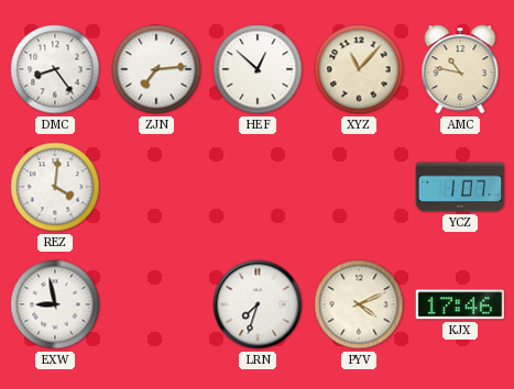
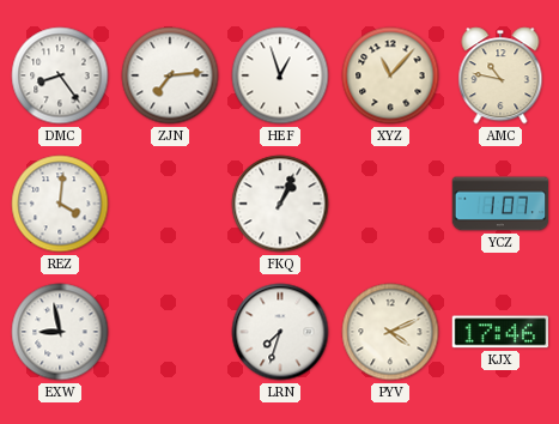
HEF: 12:52 -> 12:57
FKQ: none -> 1:04
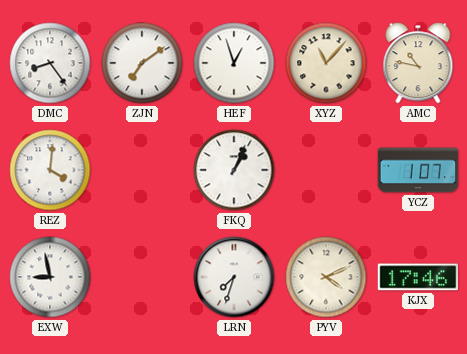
ZJN: 7:14 -> 7:09
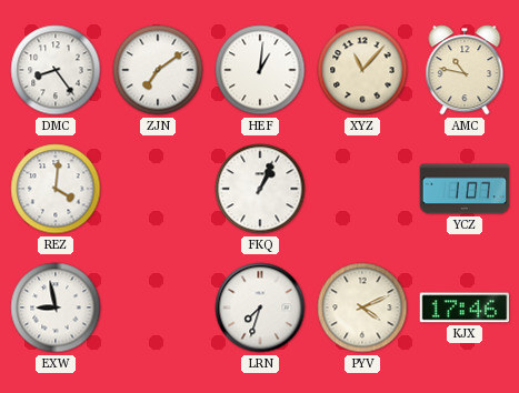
HEF: 12:57 -> 1:01
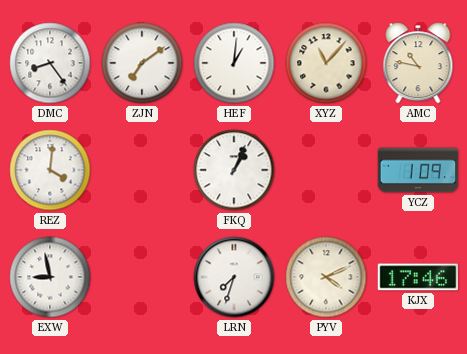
YCZ: 1:07 -> 1:09
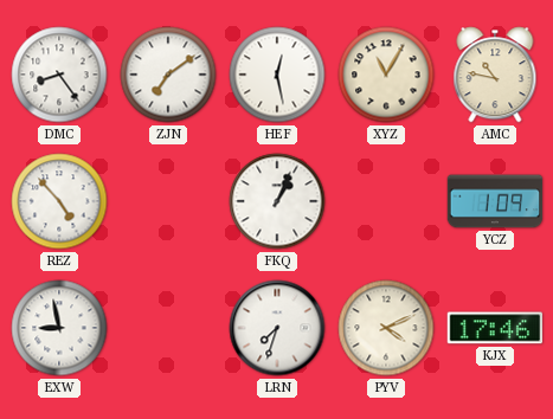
HEF: 1:01 -> 12:28
XYZ: 11:07 -> 11:05
REZ: 4:01 -> 4:53
